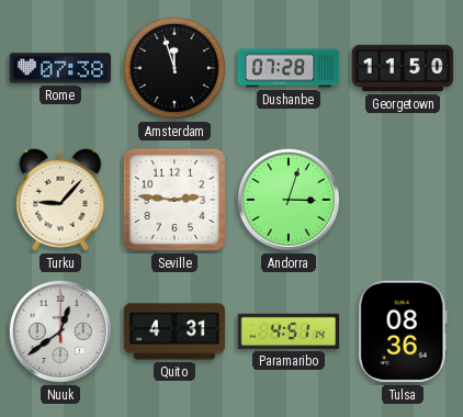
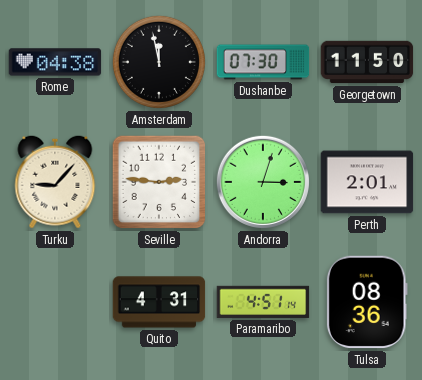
Rome: 07:38 -> 04:38
Amsterdam: 11:57 -> 11:58
Dushanbe: 07:28 -> 07:30
Perth: none -> 2:01
Nuuk: 12:39 -> none
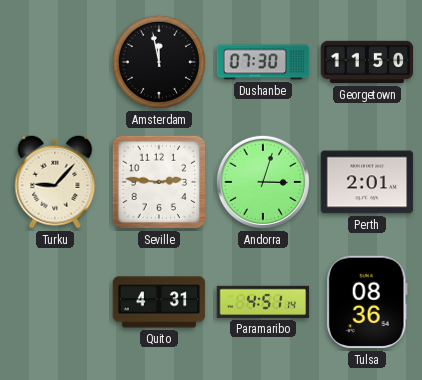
Rome: 04:38 -> none
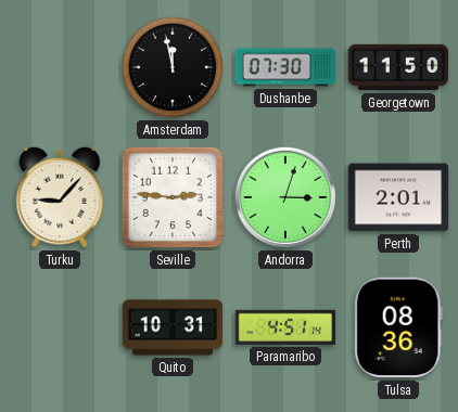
Quito: 4:31 -> 10:31
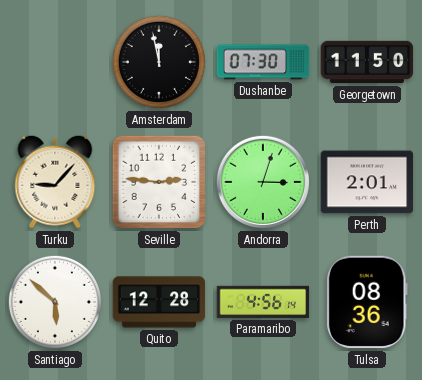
Santiago: none -> 5:52
Quito: 10:31 -> 12:28
Paramaribo: 4:51 -> 4:56
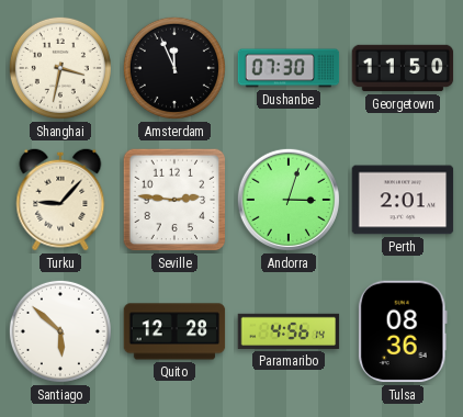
Shanghai: none -> 3:32
Amsterdam: 11:58 -> 11:56
